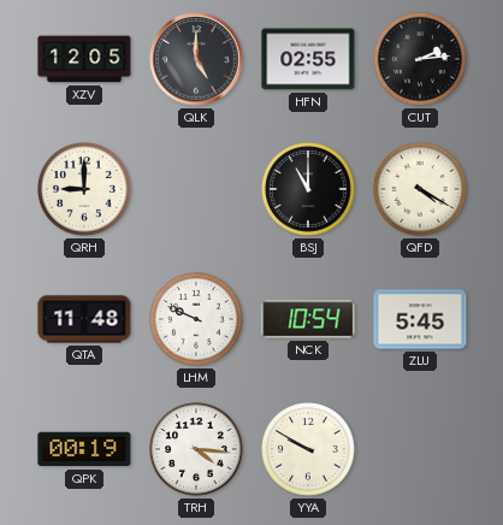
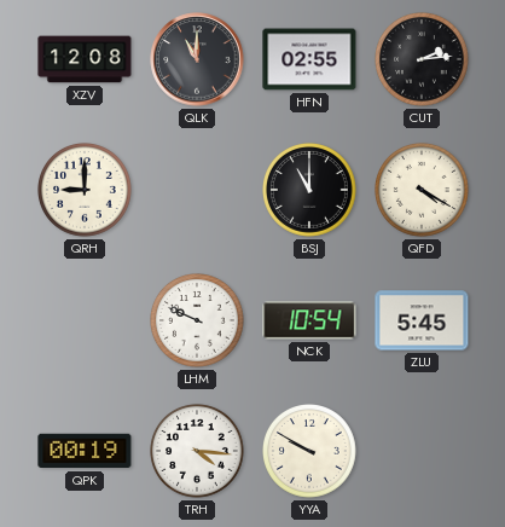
XZV: 12:05 -> 12:08
QLK: 5:00 -> 11:00
QTA: 11:48 -> none
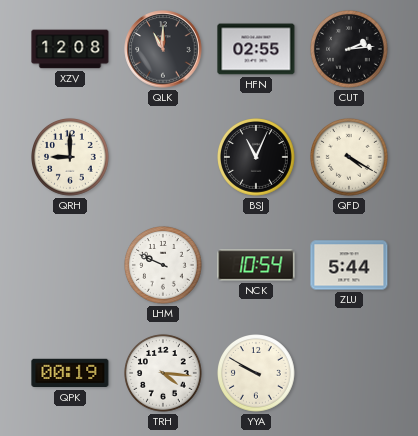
BSJ: 11:00 -> 11:04
ZLU: 5:45 -> 5:44
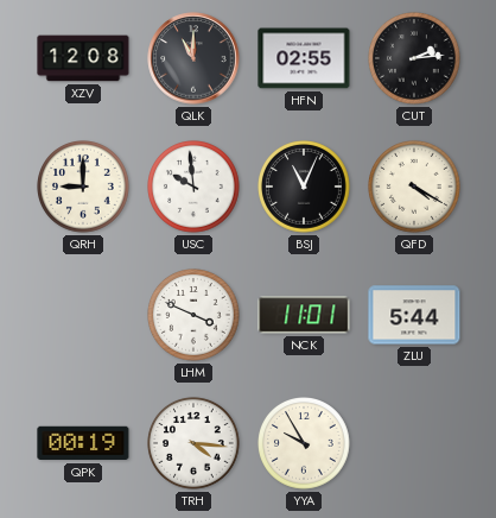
USC: none -> 9:59
LHM: 9:49 -> 3:49
NCK: 10:54 -> 11:01
YYA: 9:50 -> 9:55
